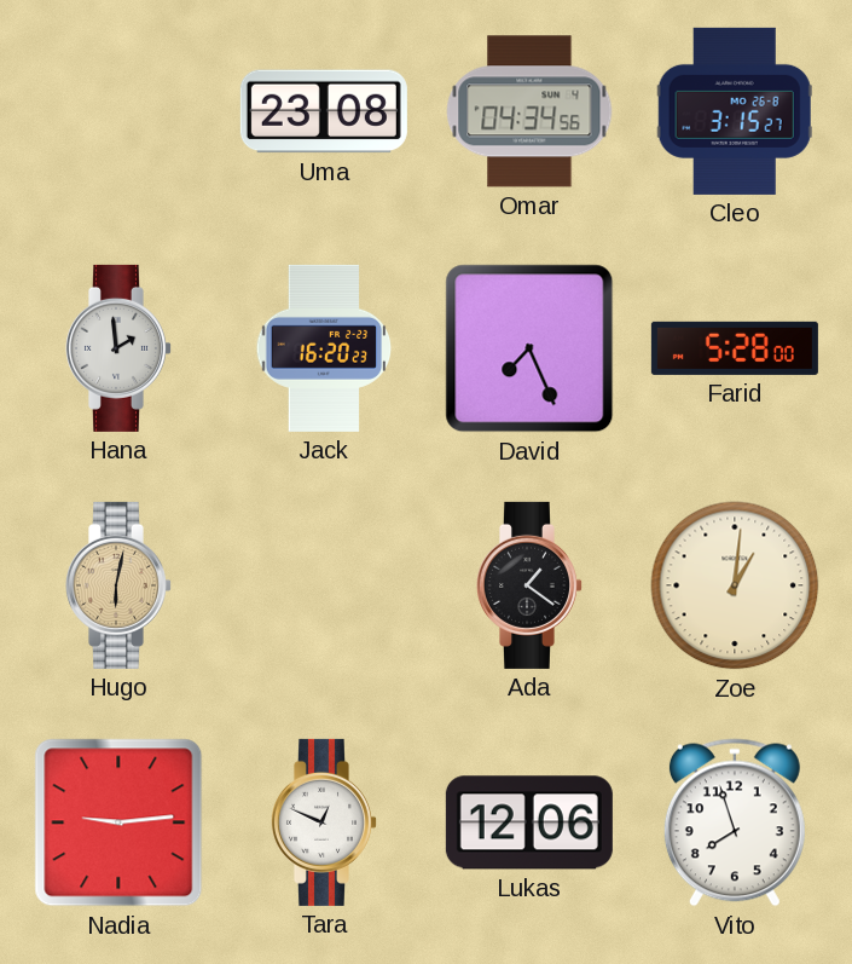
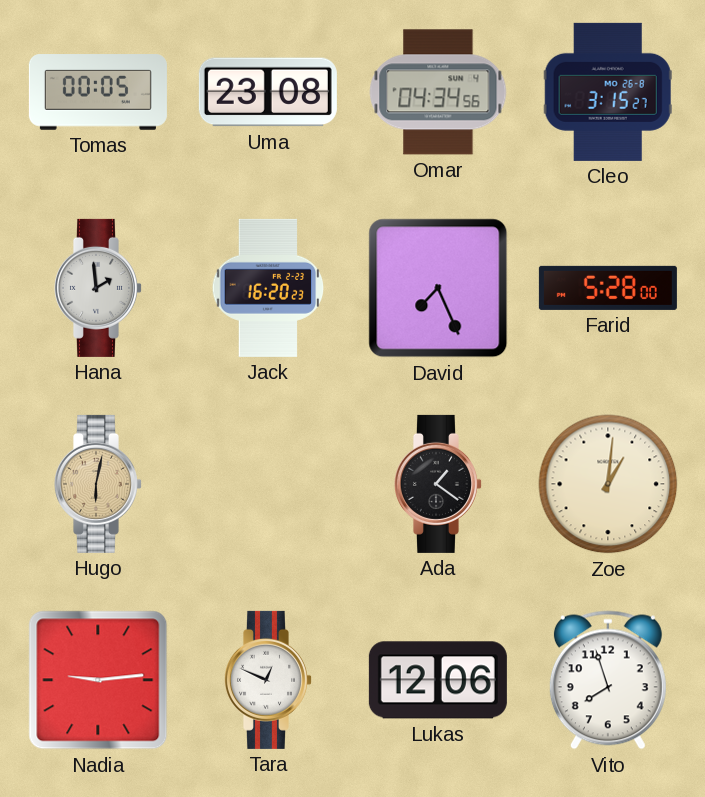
Tomas: none -> 00:05
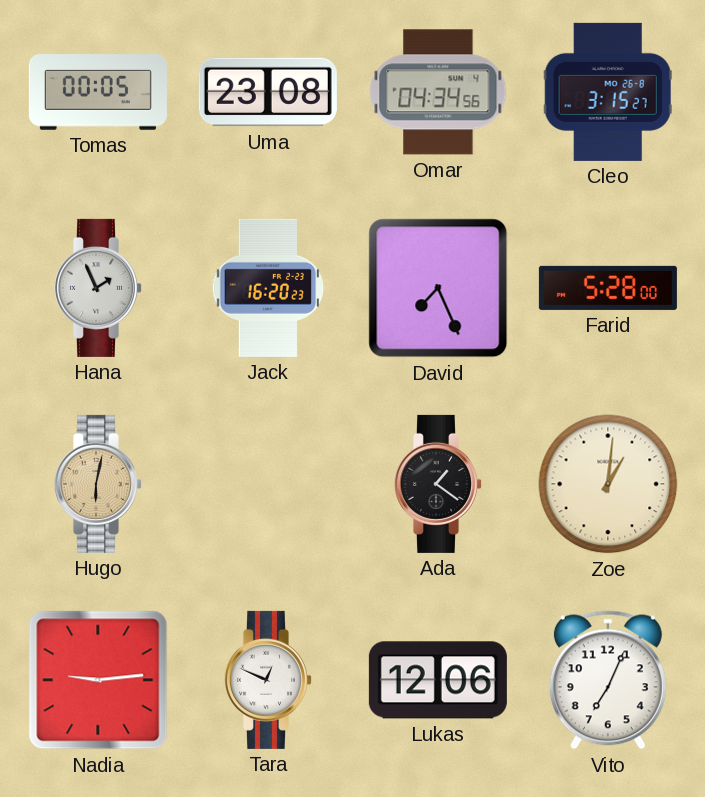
Hana: 1:59 -> 1:56
Vito: 7:57 -> 7:04
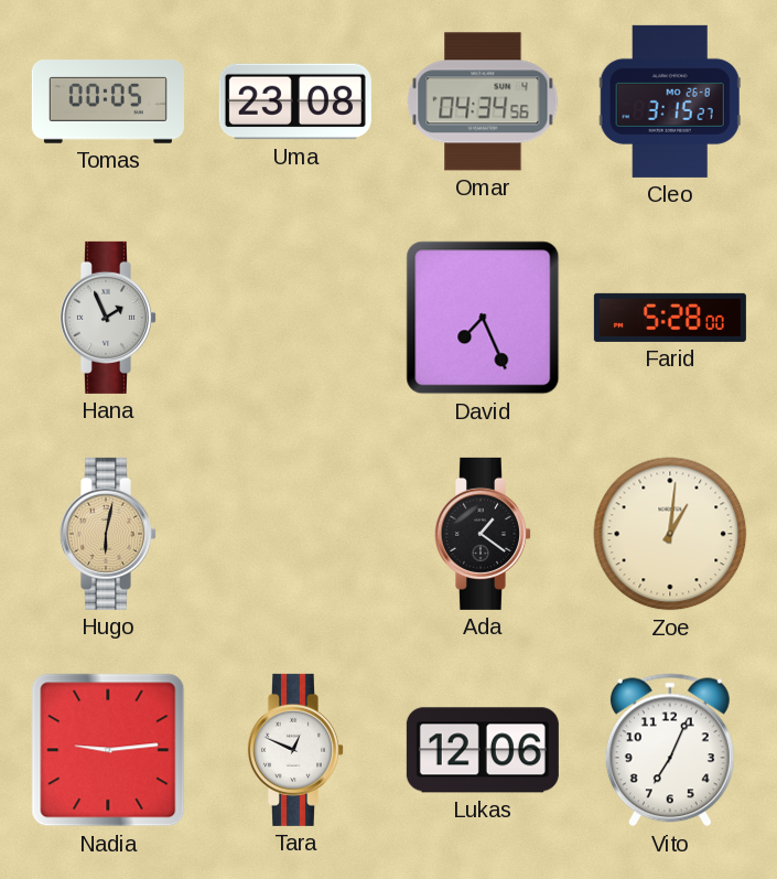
Jack: 16:20 -> none
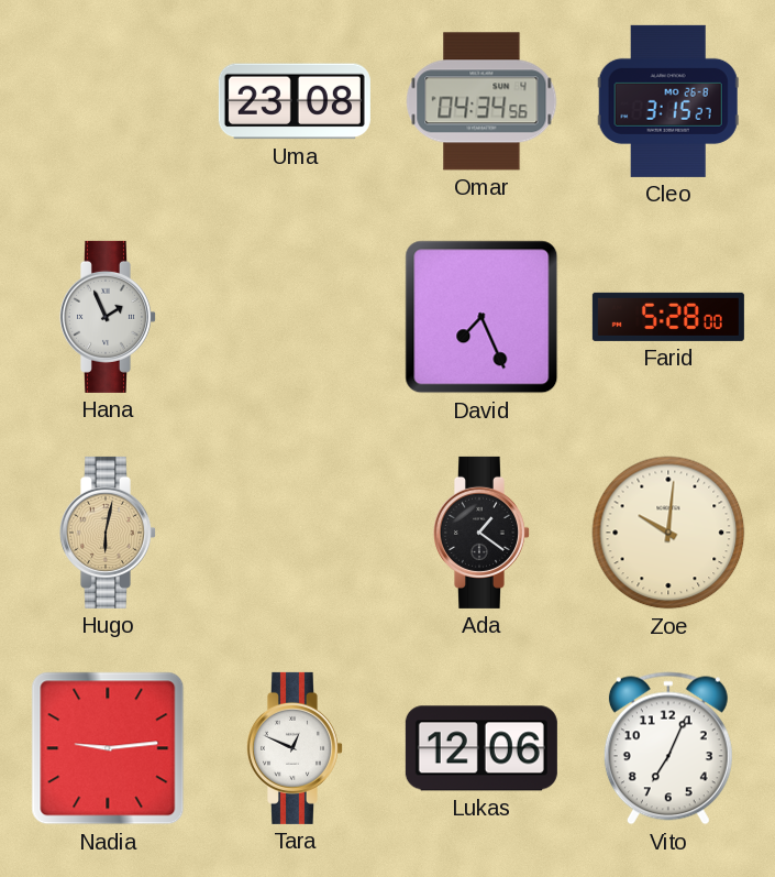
Tomas: 00:05 -> none
Zoe: 1:01 -> 10:01
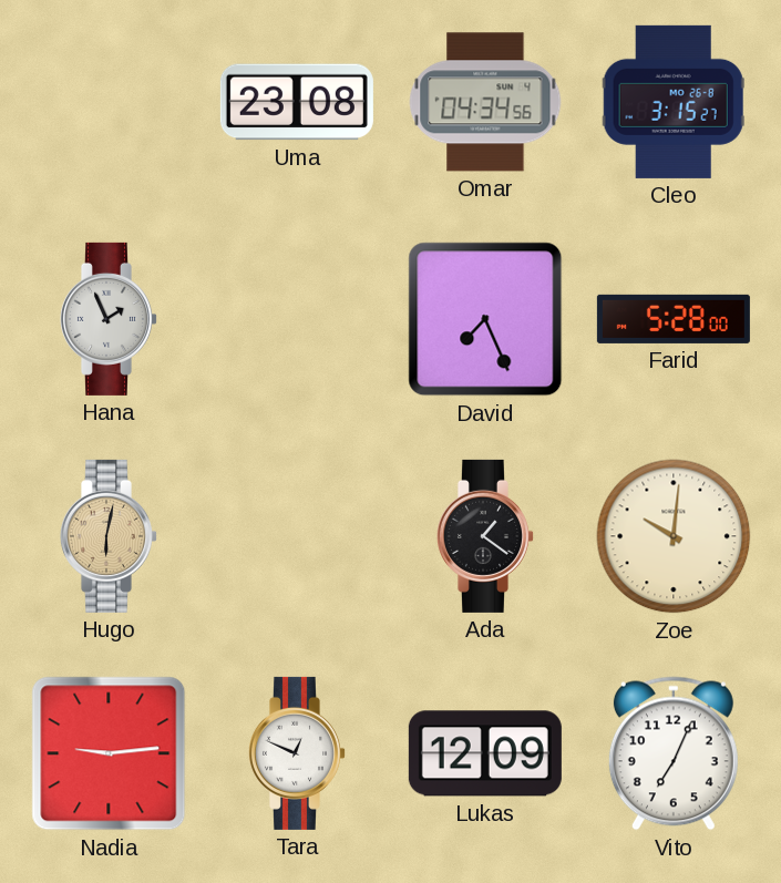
Lukas: 12:06 -> 12:09
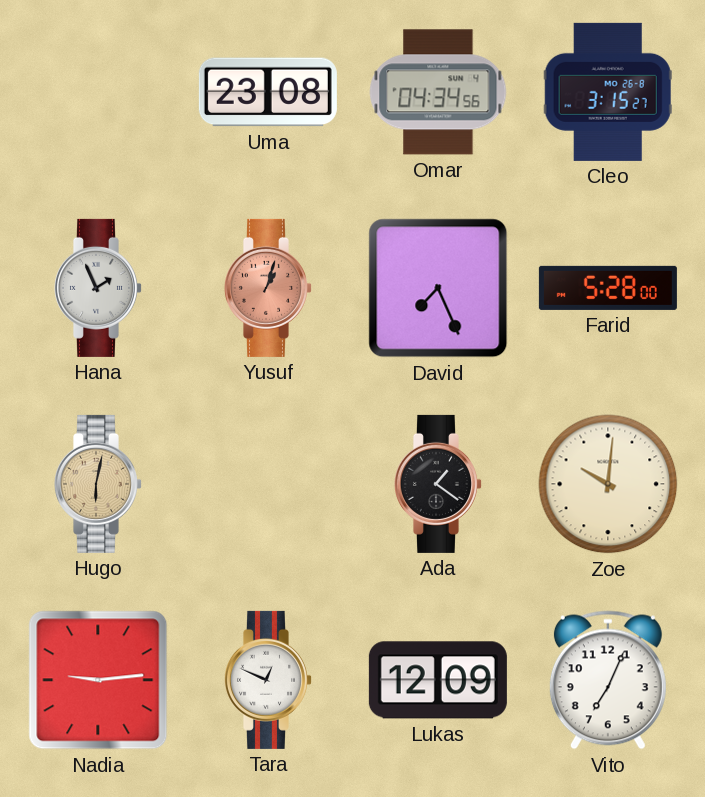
Yusuf: none -> 1:03
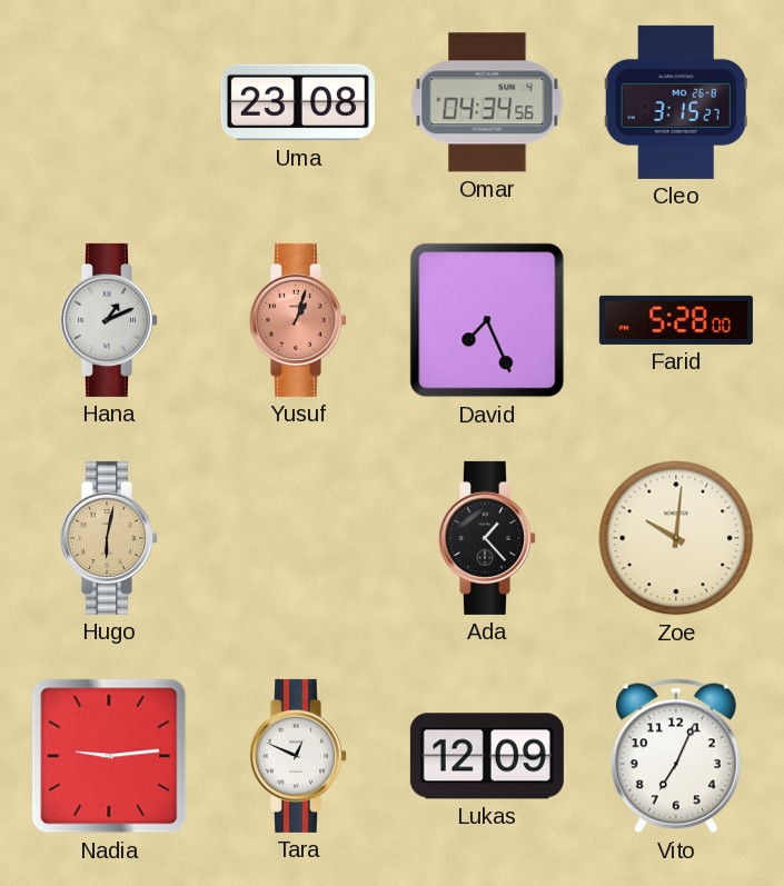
Hana: 1:56 -> 1:11
Ada: 1:21 -> 1:23
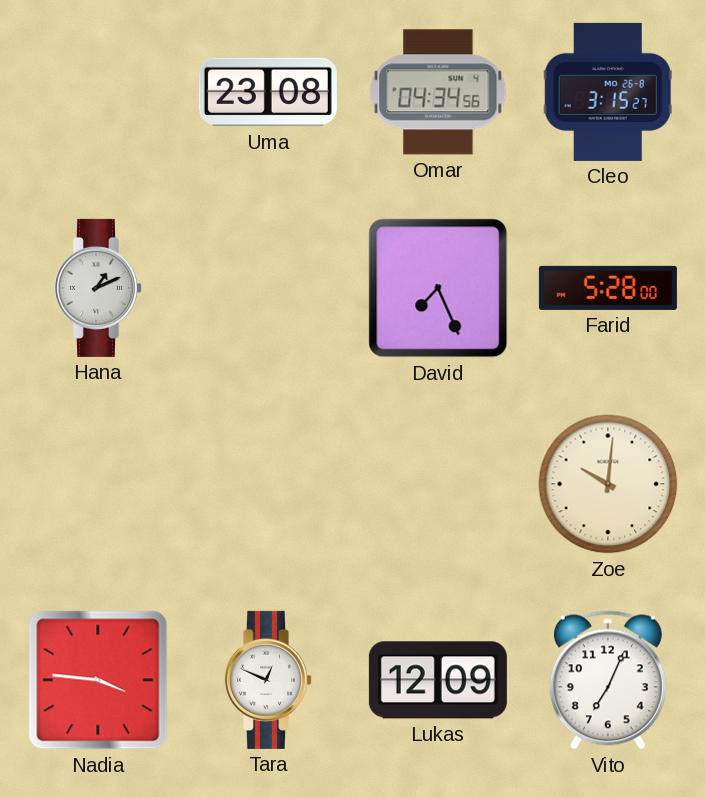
Yusuf: 1:03 -> none
Hugo: 6:02 -> none
Ada: 1:23 -> none
Nadia: 9:14 -> 3:46
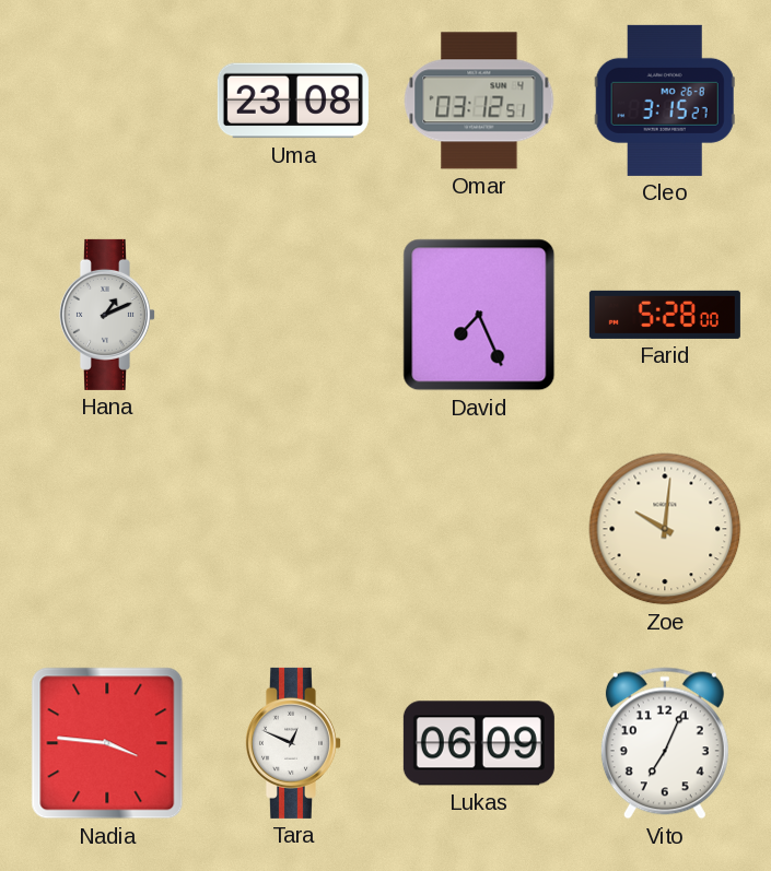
Omar: 04:34 -> 03:12
Lukas: 12:09 -> 06:09
